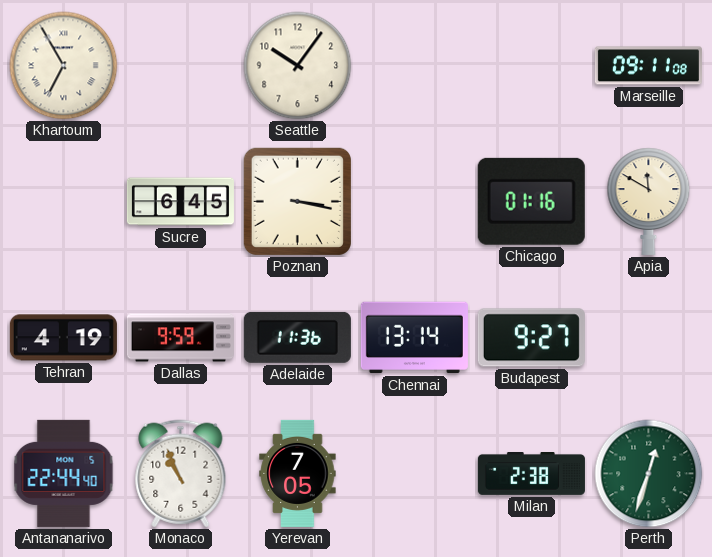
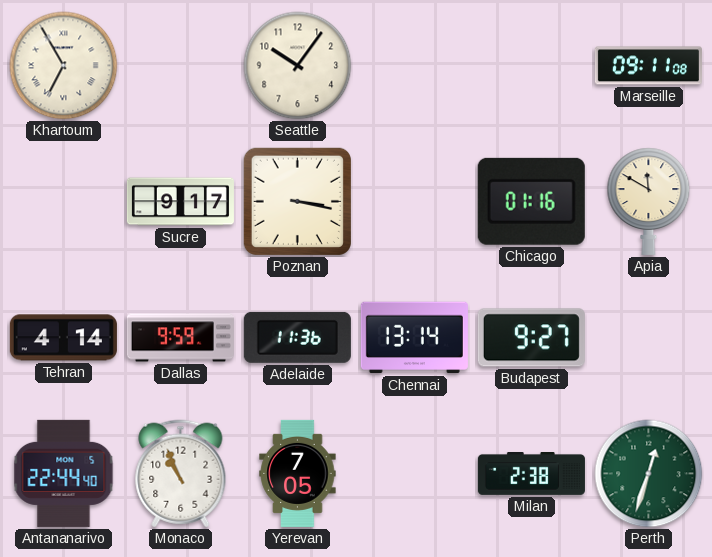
Sucre: 6:45 -> 9:17
Tehran: 4:19 -> 4:14
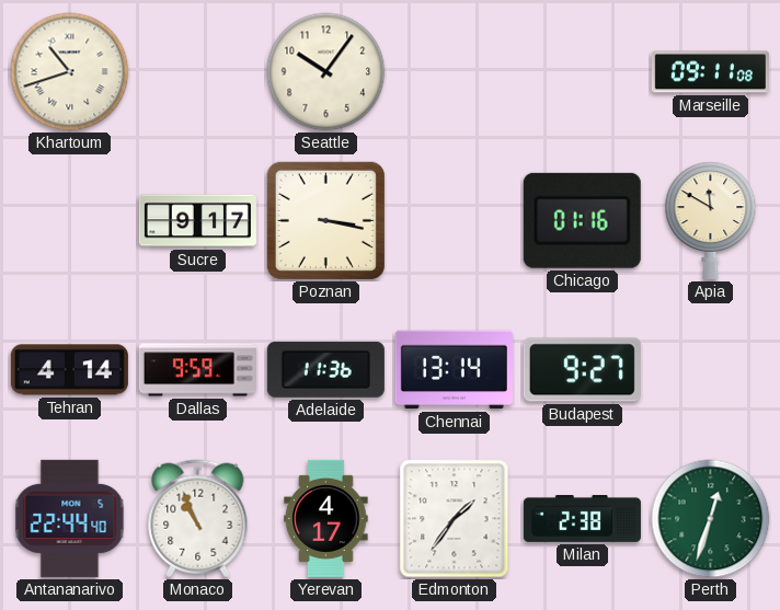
Khartoum: 6:55 -> 10:42
Yerevan: 7:05 -> 4:17
Edmonton: none -> 1:36
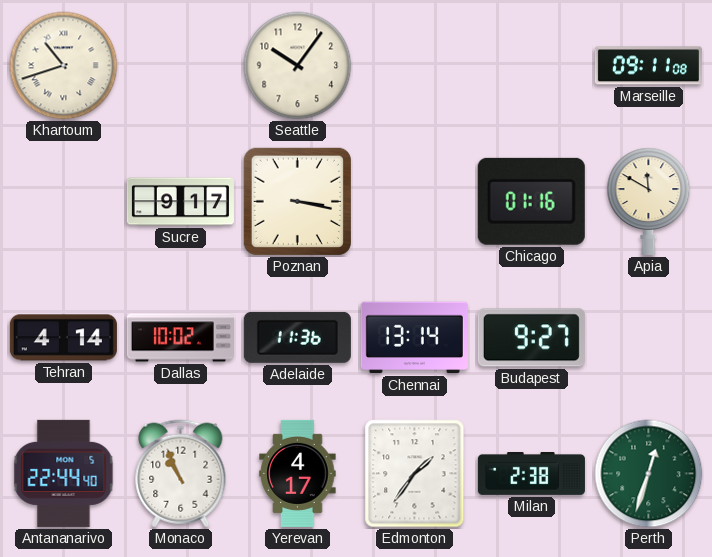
Dallas: 9:59 -> 10:02
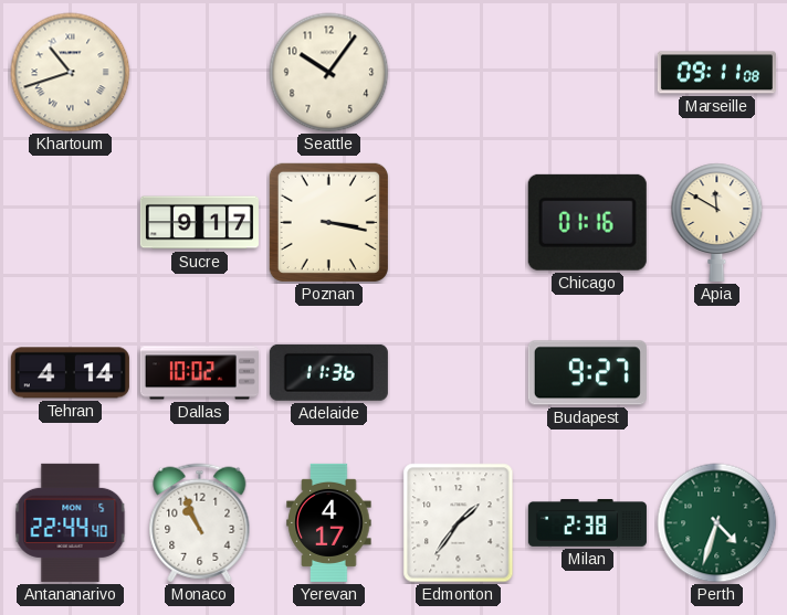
Chennai: 13:14 -> none
Perth: 12:33 -> 4:33
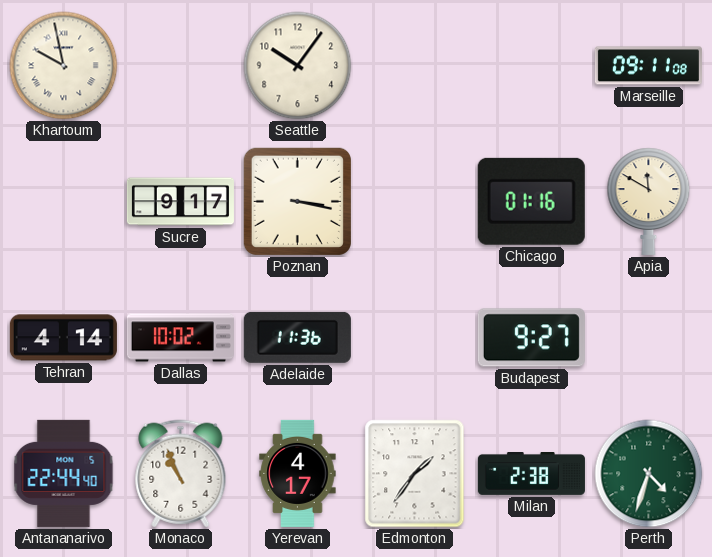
Khartoum: 10:42 -> 9:58
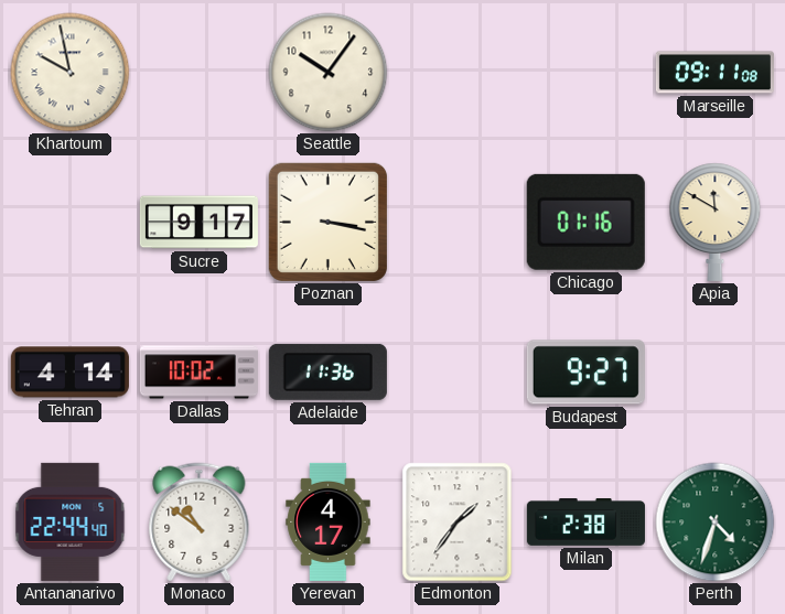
Monaco: 10:56 -> 10:51
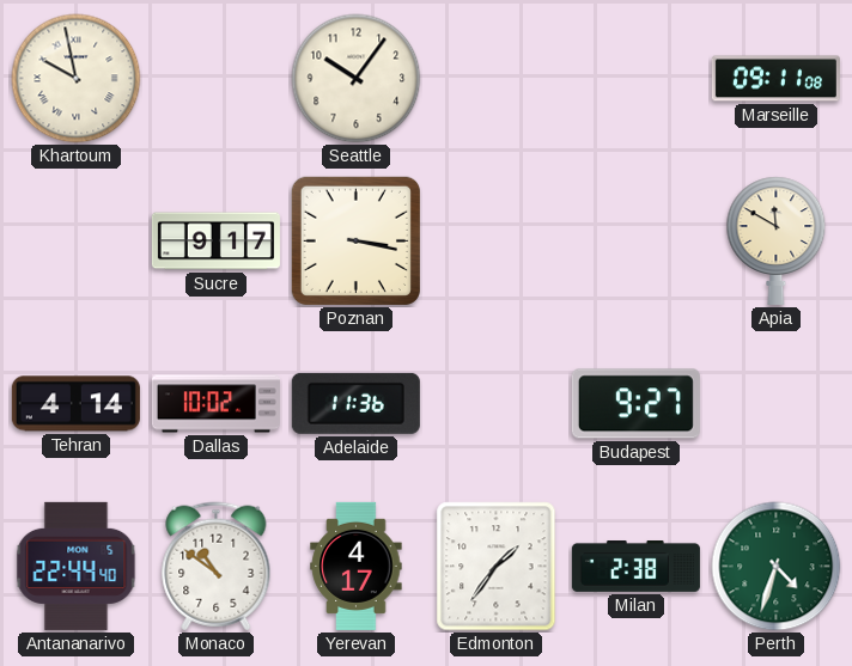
Chicago: 01:16 -> none
